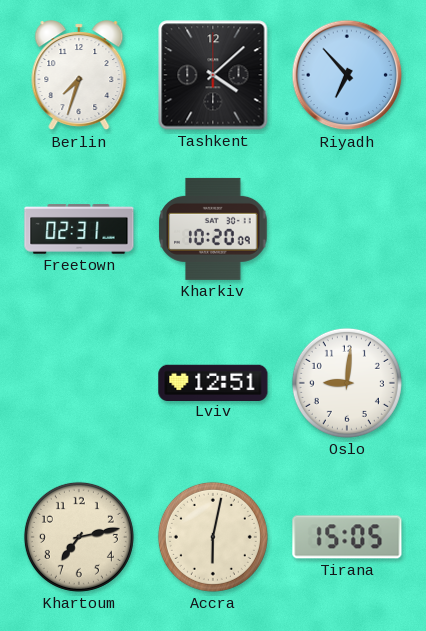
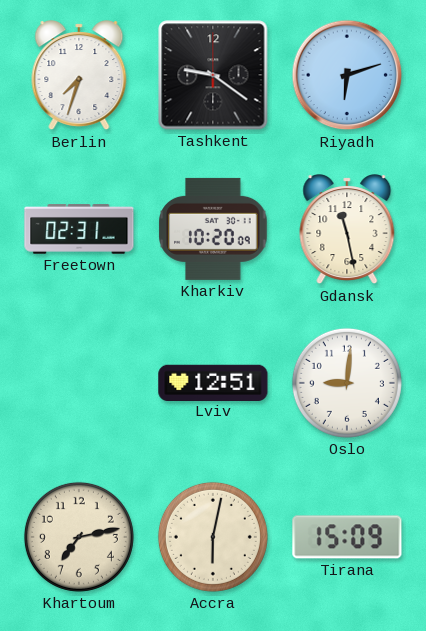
Tashkent: 4:08 -> 9:21
Riyadh: 6:53 -> 6:12
Gdansk: none -> 11:28
Tirana: 15:05 -> 15:09
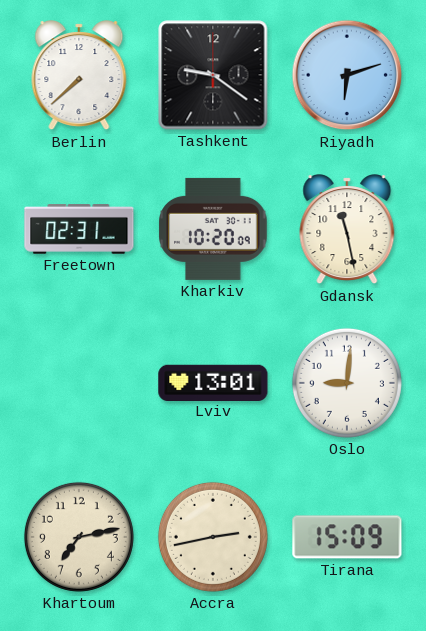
Berlin: 7:33 -> 7:38
Lviv: 12:51 -> 13:01
Accra: 6:02 -> 2:43
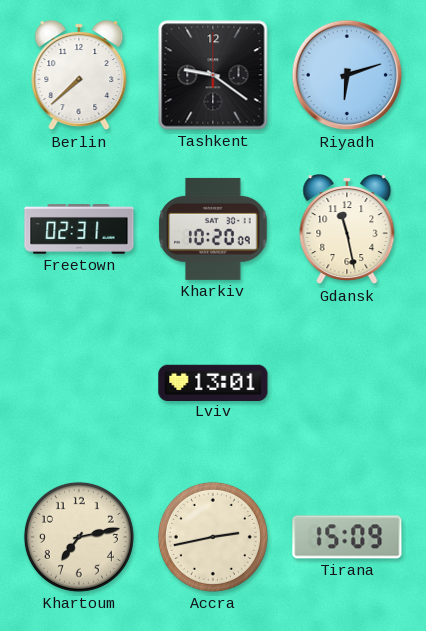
Oslo: 9:01 -> none
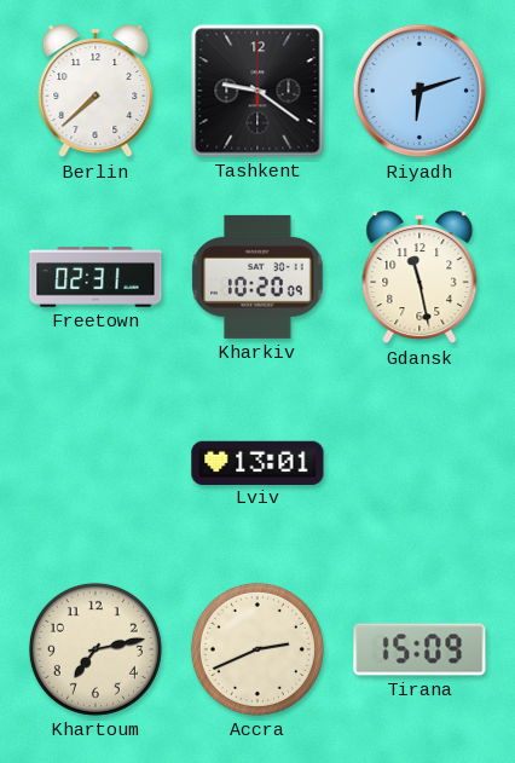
Accra: 2:43 -> 2:41
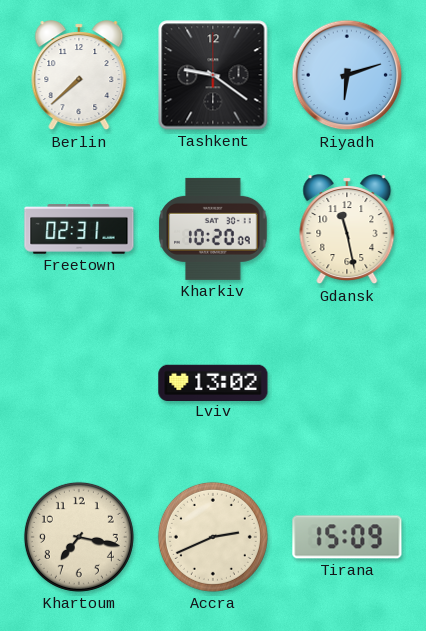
Lviv: 13:01 -> 13:02
Khartoum: 7:13 -> 7:17
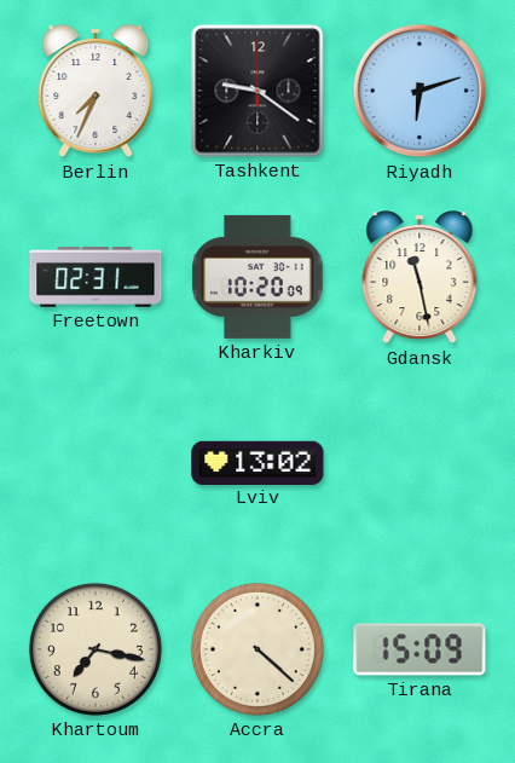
Berlin: 7:38 -> 7:34
Accra: 2:41 -> 4:22
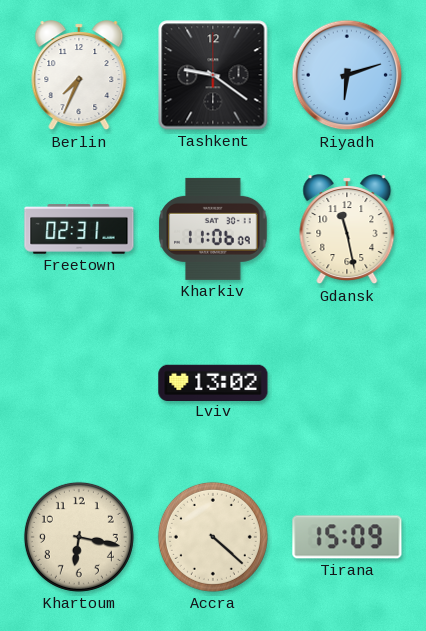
Kharkiv: 10:20 -> 11:06
Khartoum: 7:17 -> 6:17
